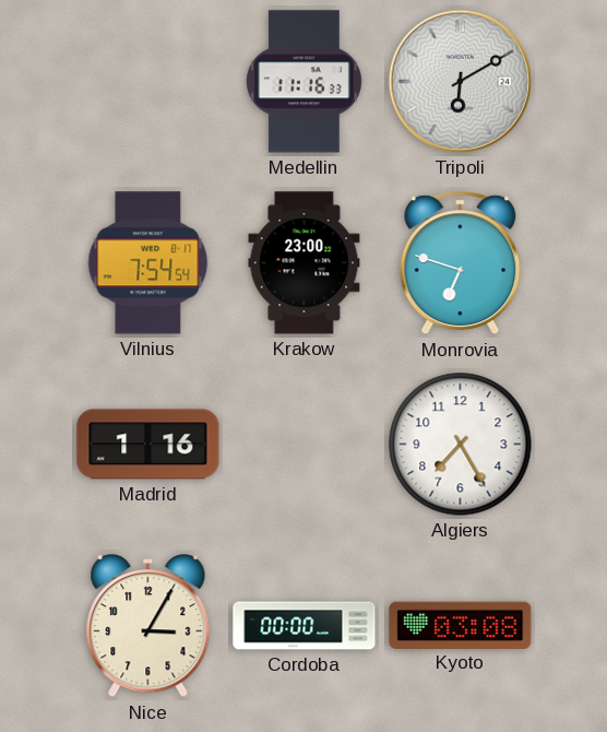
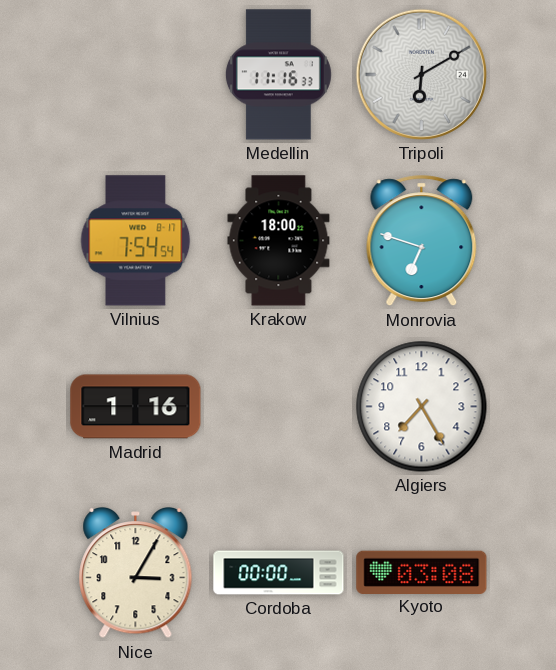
Krakow: 23:00 -> 18:00
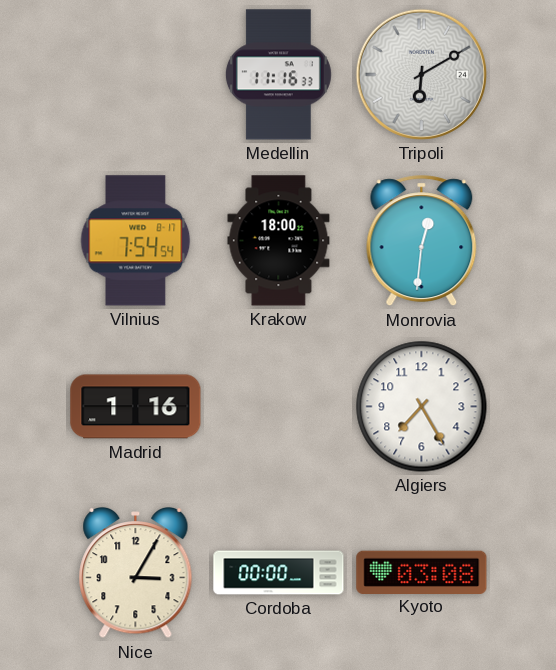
Monrovia: 6:48 -> 12:31
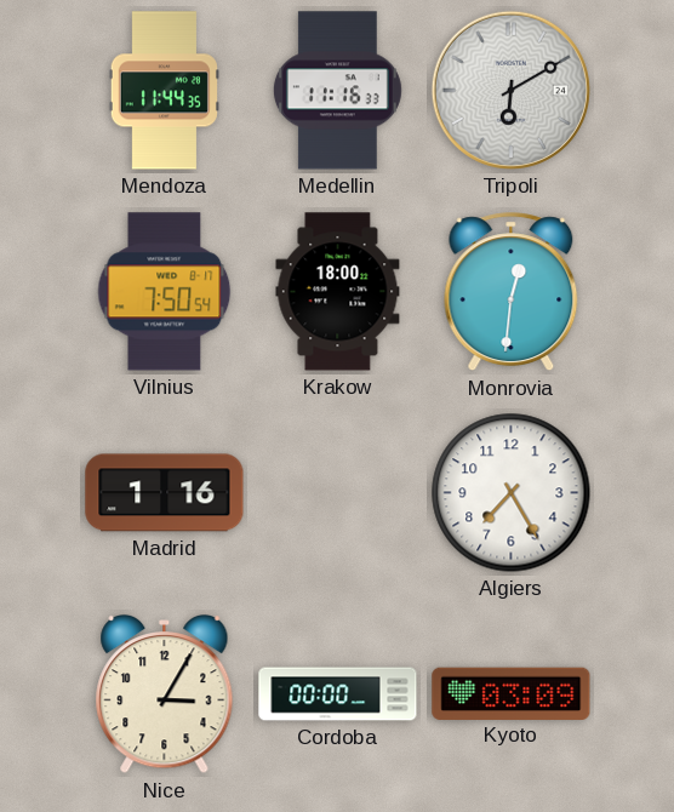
Mendoza: none -> 11:44
Vilnius: 7:54 -> 7:50
Kyoto: 03:08 -> 03:09
